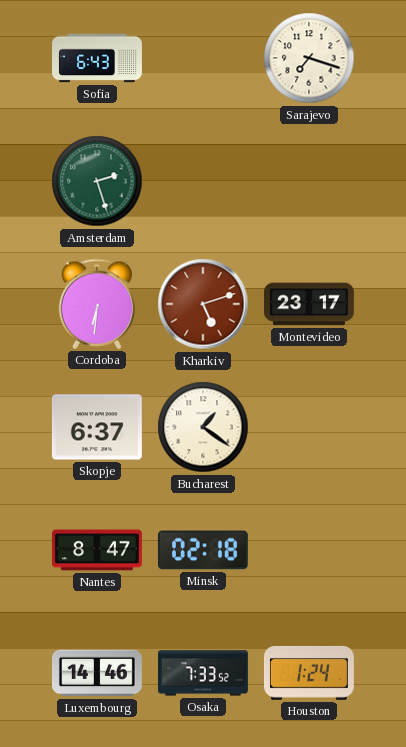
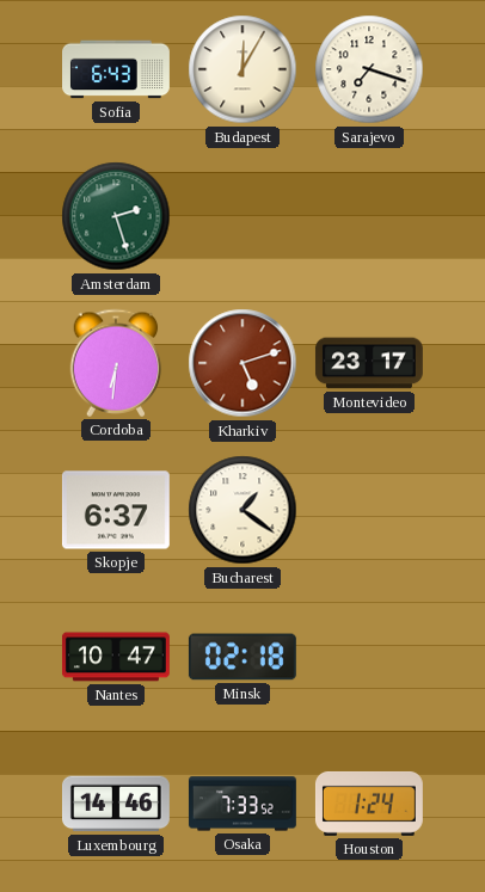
Budapest: none -> 12:05
Nantes: 8:47 -> 10:47
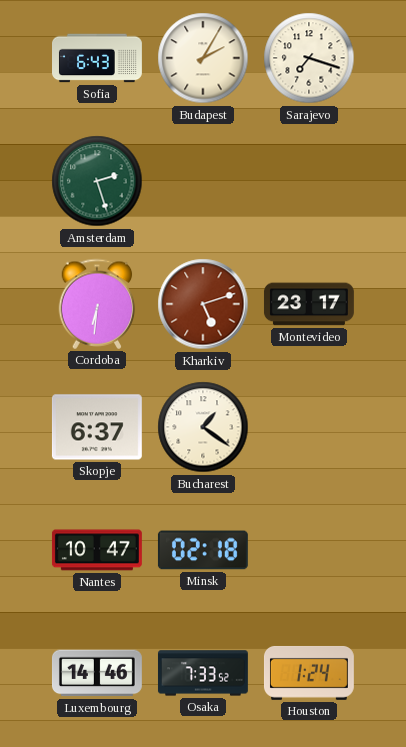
Budapest: 12:05 -> 2:05
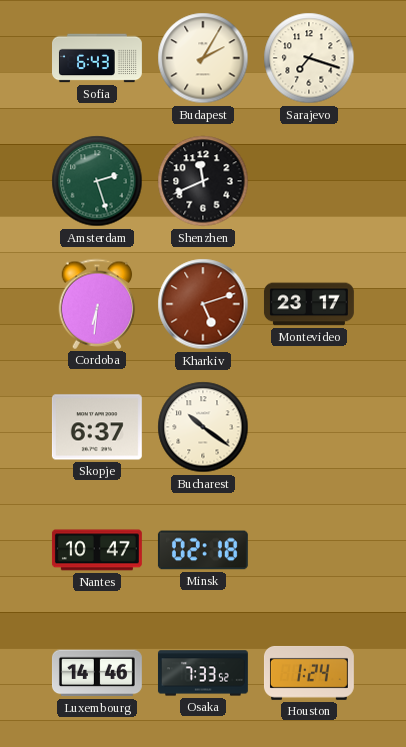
Shenzhen: none -> 11:41
Bucharest: 1:21 -> 10:21
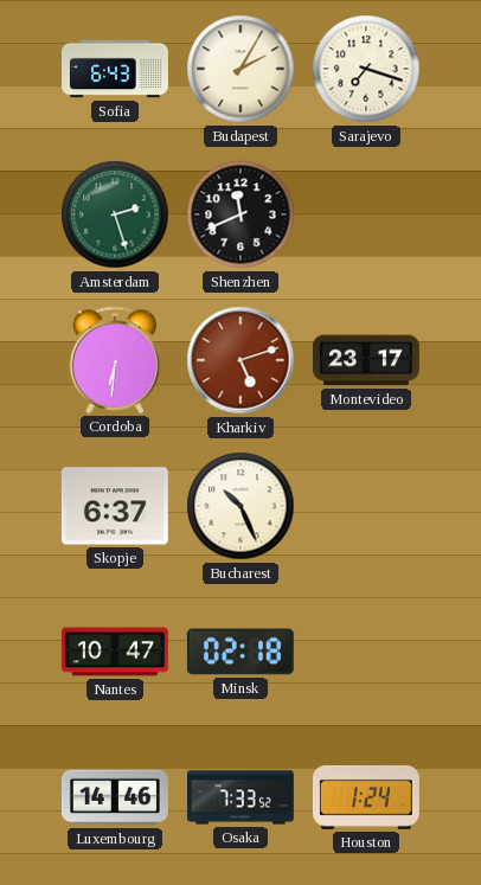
Bucharest: 10:21 -> 10:26
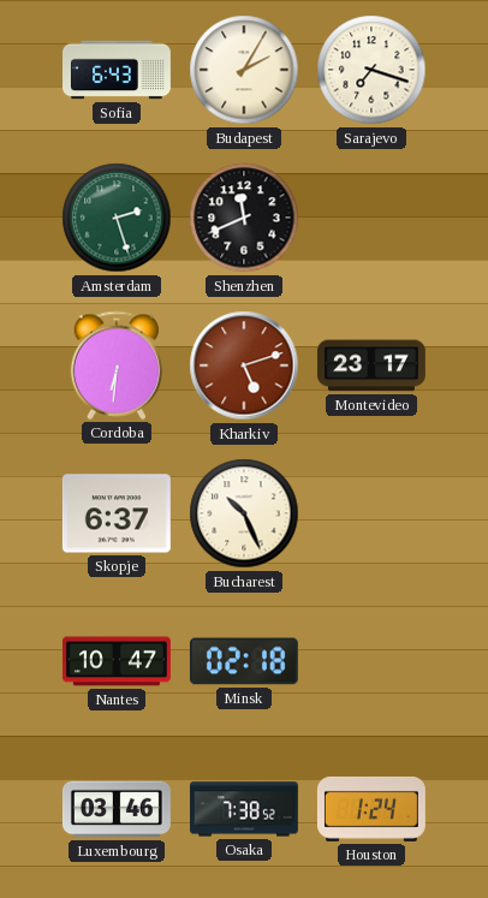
Luxembourg: 14:46 -> 03:46
Osaka: 7:33 -> 7:38
